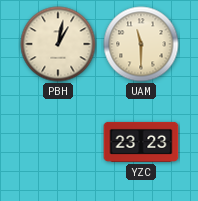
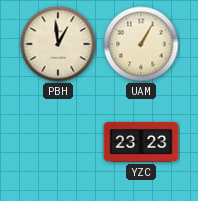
PBH: 1:02 -> 12:59
UAM: 11:30 -> 1:05
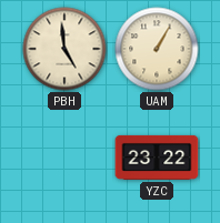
PBH: 12:59 -> 4:59
YZC: 23:23 -> 23:22
